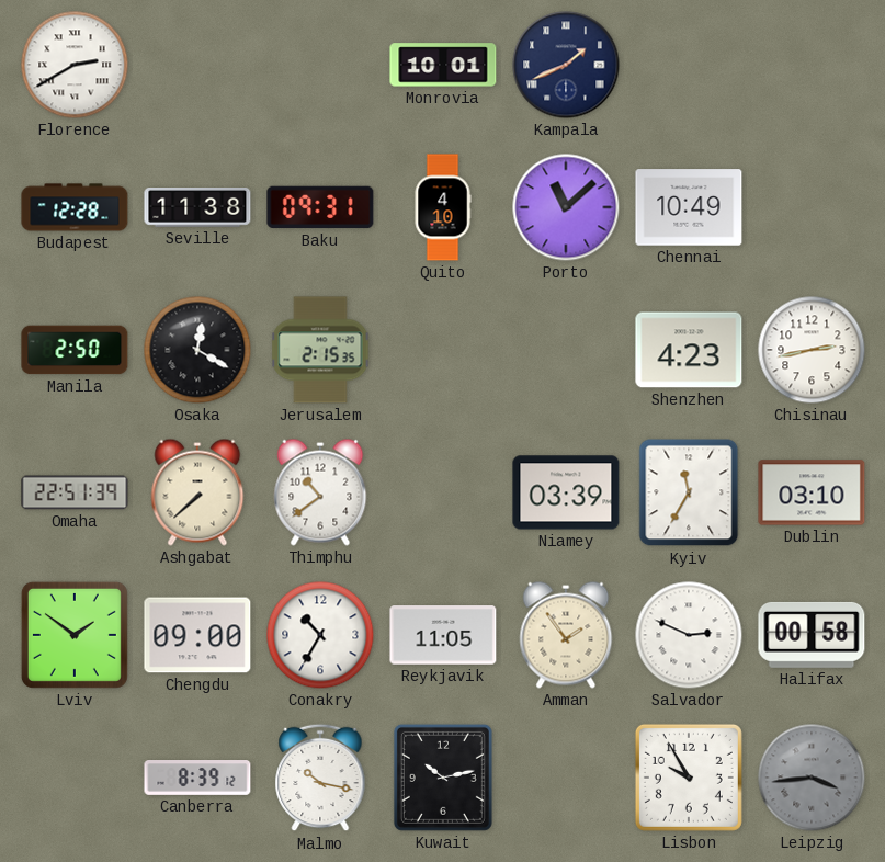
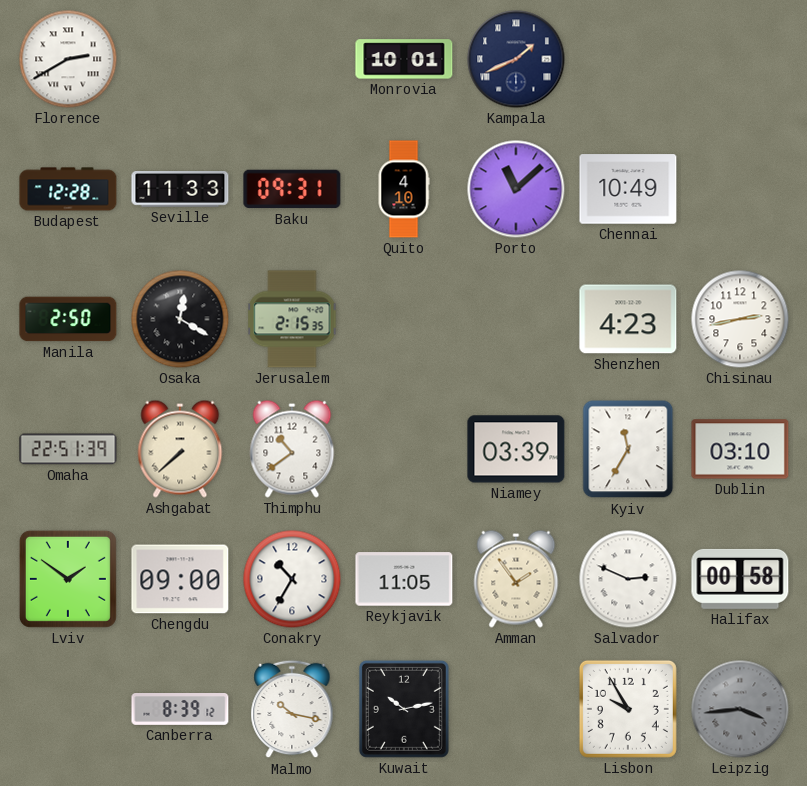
Seville: 11:38 -> 11:33
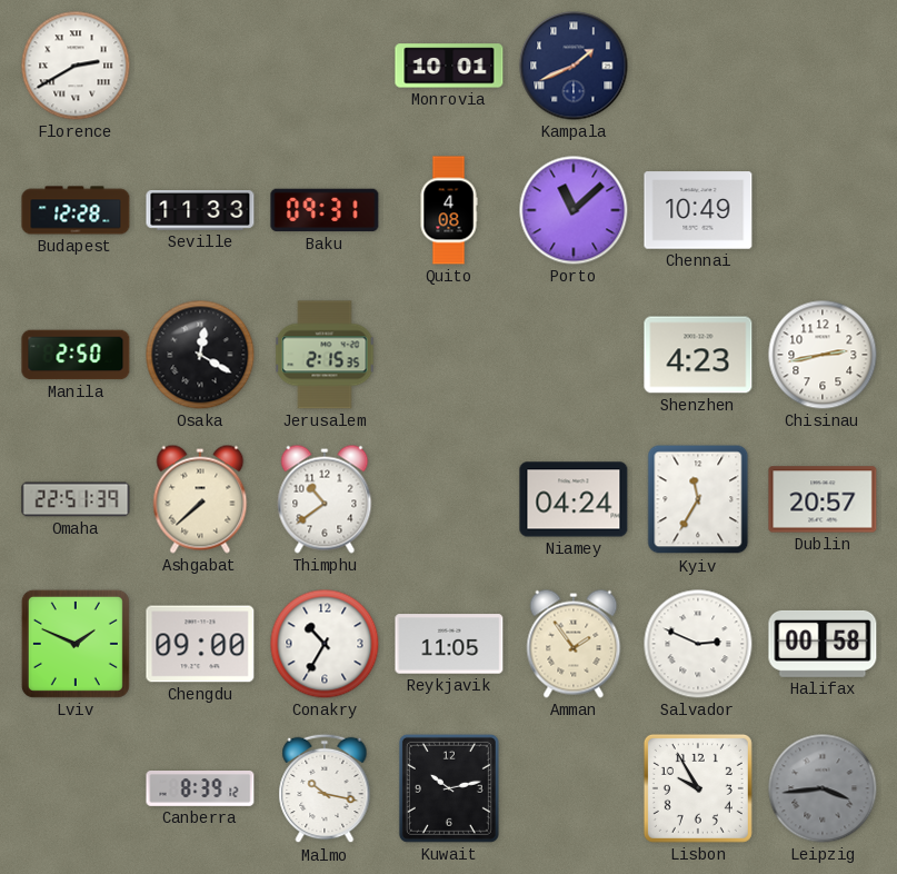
Quito: 4:10 -> 4:08
Niamey: 03:39 -> 04:24
Dublin: 03:10 -> 20:57
Lviv: 1:51 -> 1:49
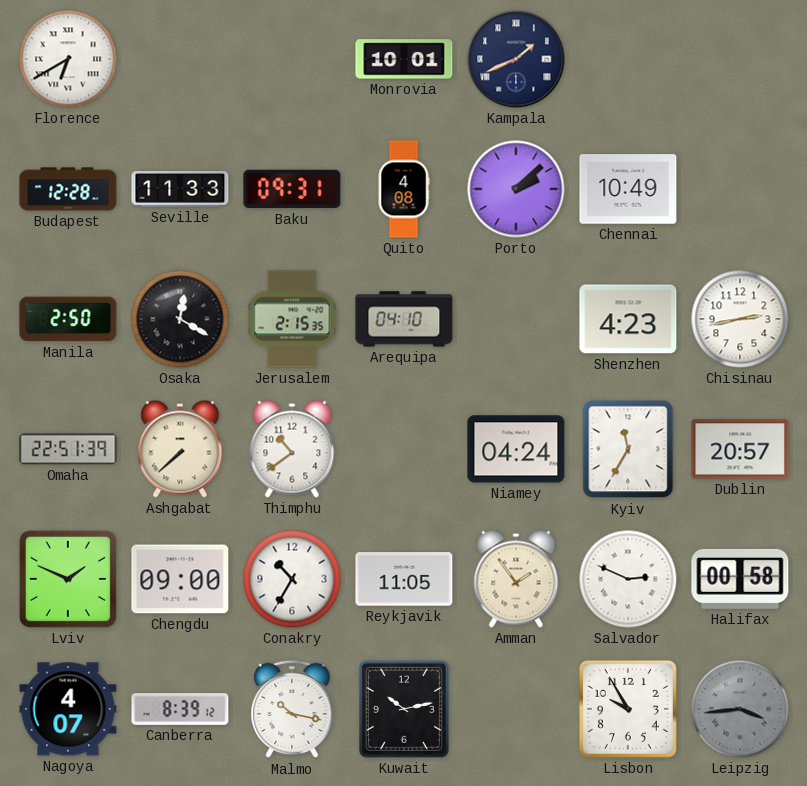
Florence: 2:40 -> 6:40
Porto: 11:08 -> 2:08
Arequipa: none -> 04:10
Nagoya: none -> 4:07
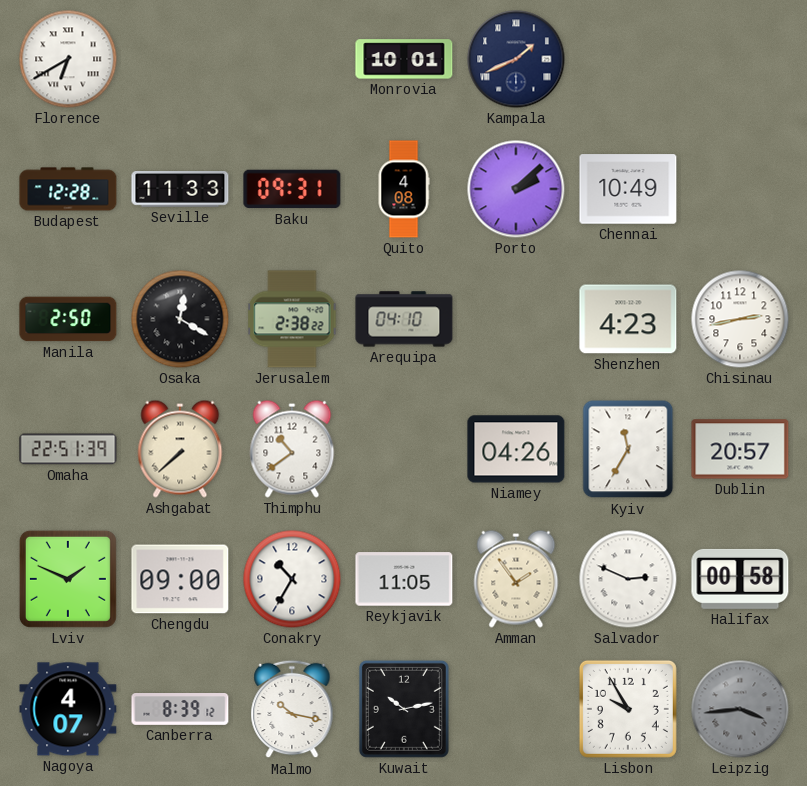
Jerusalem: 2:15 -> 2:38
Niamey: 04:24 -> 04:26
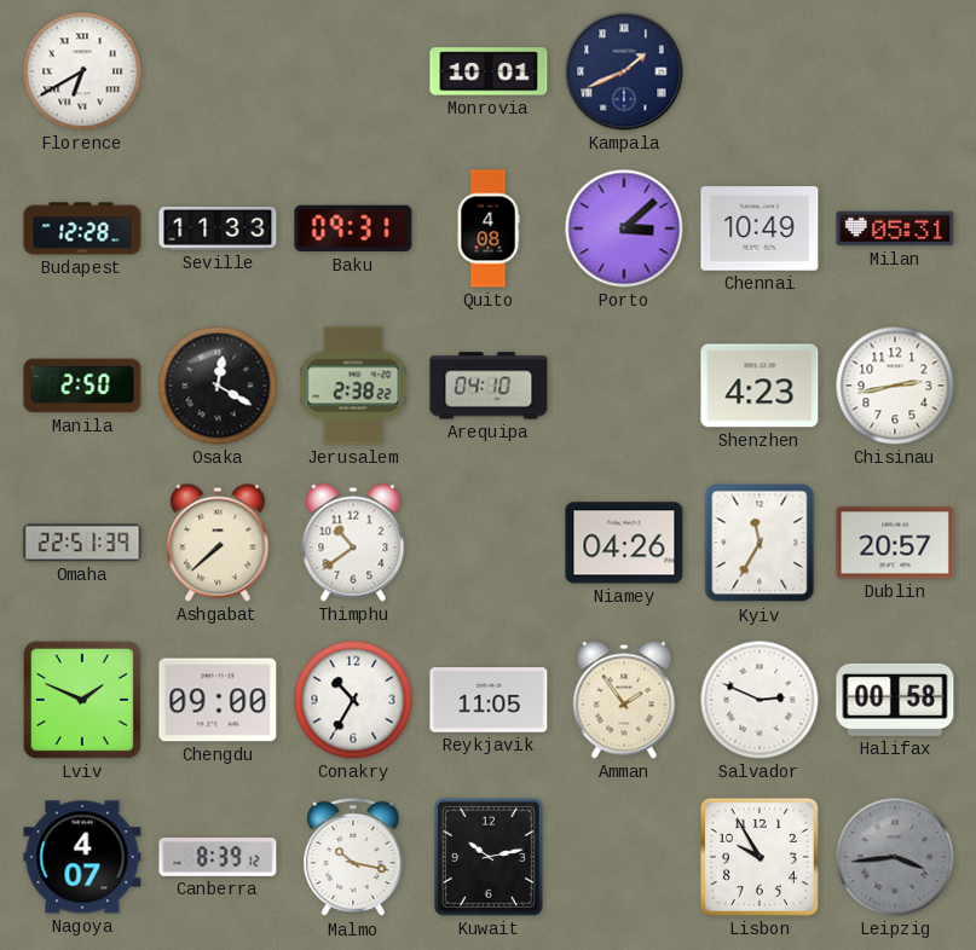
Porto: 2:08 -> 3:08
Milan: none -> 05:31
